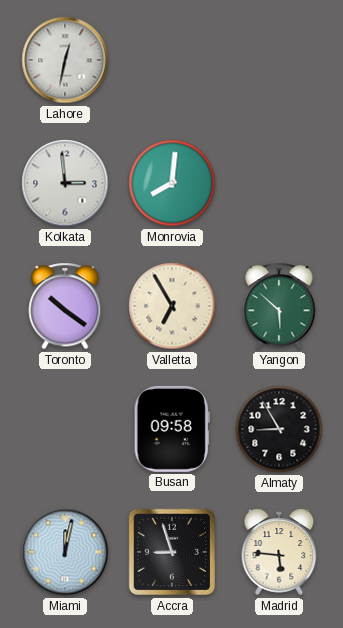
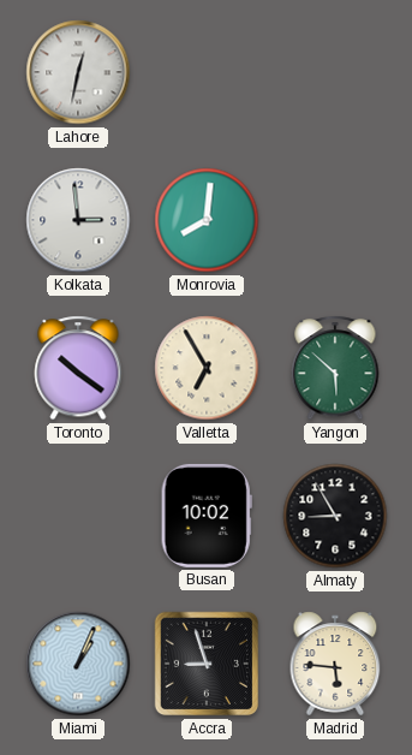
Busan: 09:58 -> 10:02
Miami: 12:02 -> 1:04
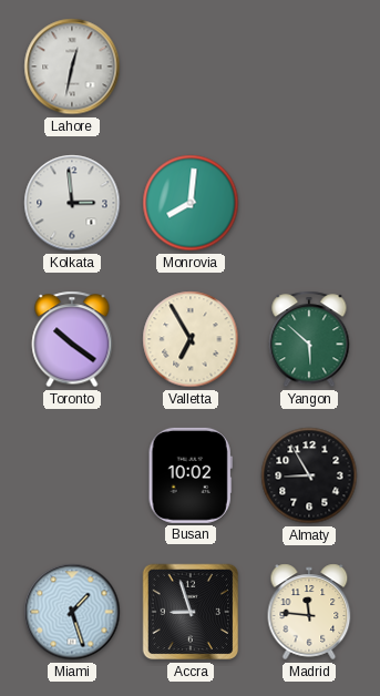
Miami: 1:04 -> 1:27
Madrid: 5:46 -> 11:46
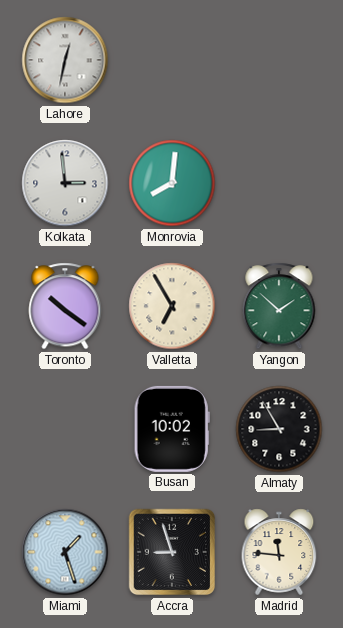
Yangon: 5:52 -> 1:52
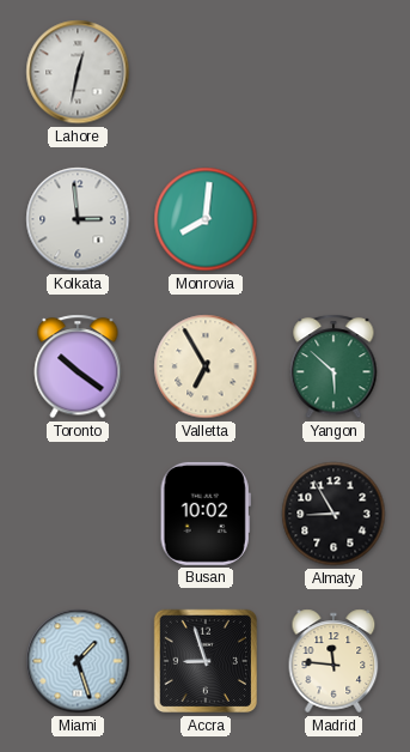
Yangon: 1:52 -> 5:52
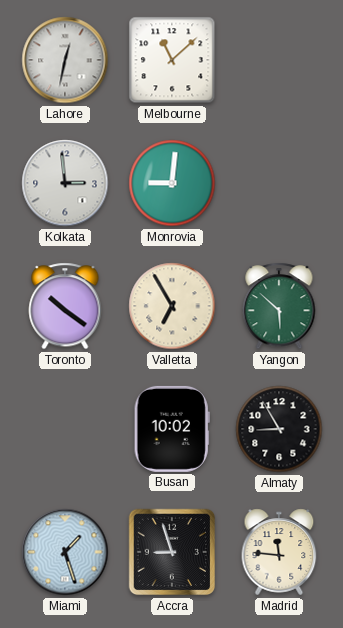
Melbourne: none -> 11:08
Monrovia: 8:01 -> 9:01
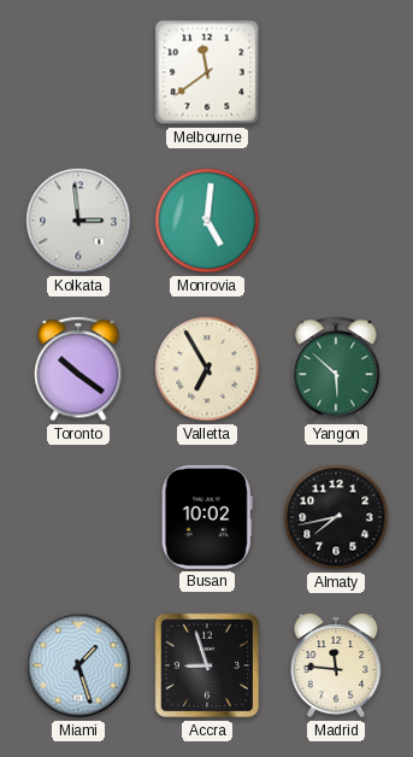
Lahore: 12:32 -> none
Melbourne: 11:08 -> 11:39
Monrovia: 9:01 -> 5:01
Almaty: 8:55 -> 7:43
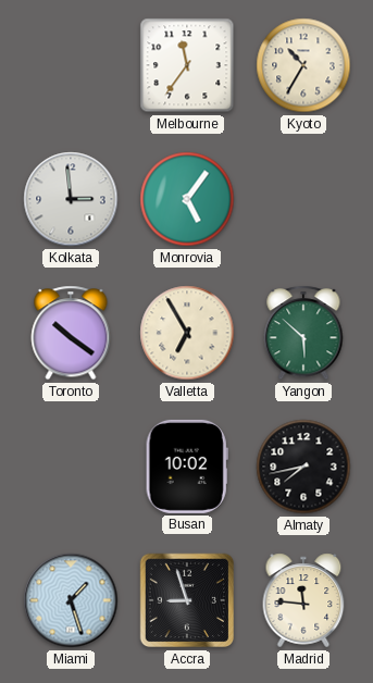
Melbourne: 11:39 -> 11:36
Kyoto: none -> 10:35
Monrovia: 5:01 -> 5:06
